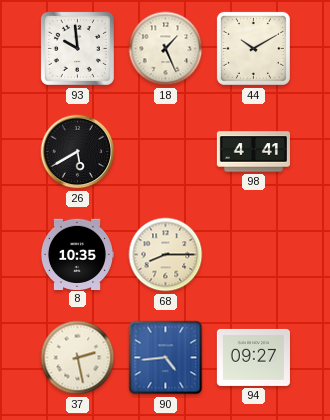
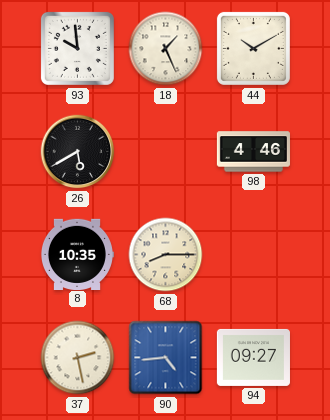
98: 4:41 -> 4:46
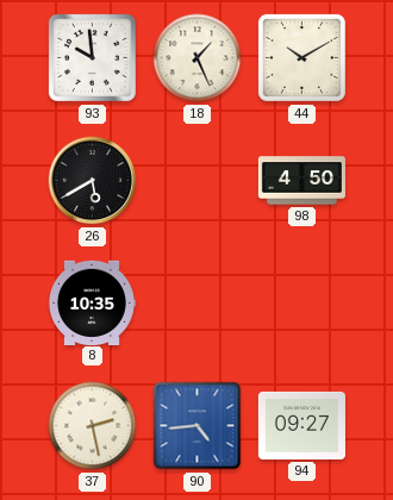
98: 4:46 -> 4:50
68: 8:15 -> none
